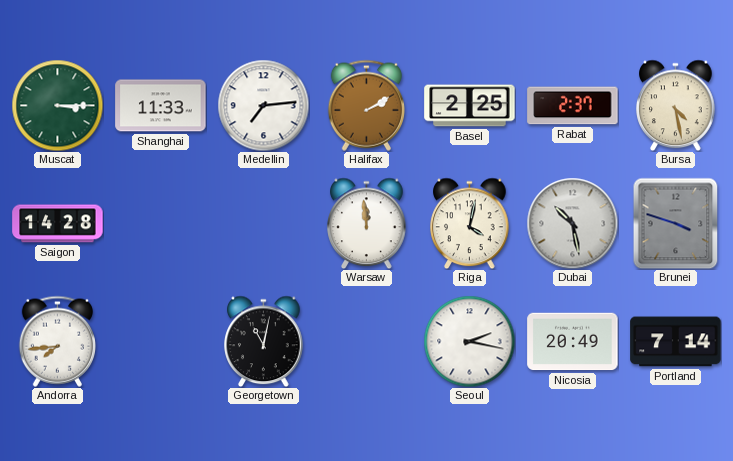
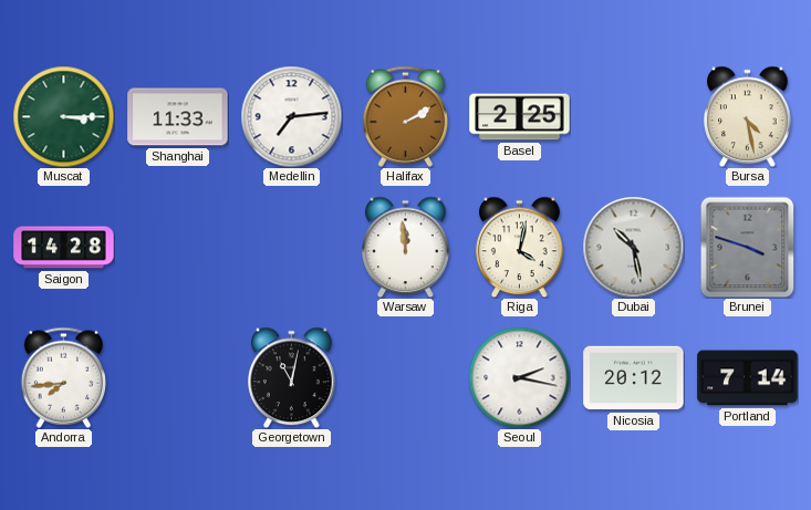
Rabat: 2:37 -> none
Nicosia: 20:49 -> 20:12
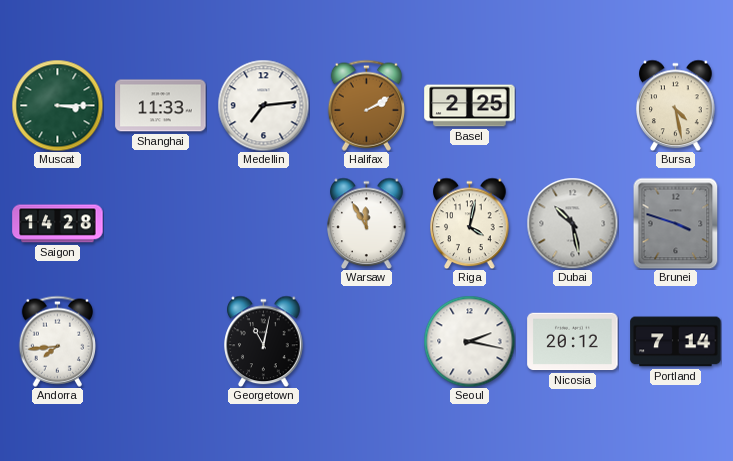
Warsaw: 11:59 -> 11:55
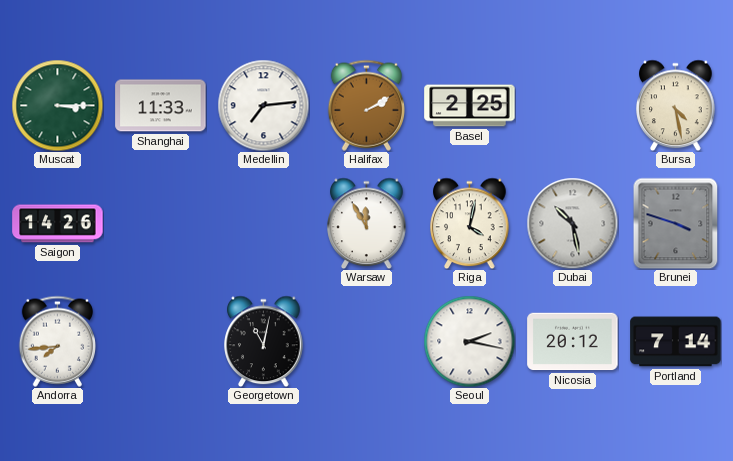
Saigon: 14:28 -> 14:26
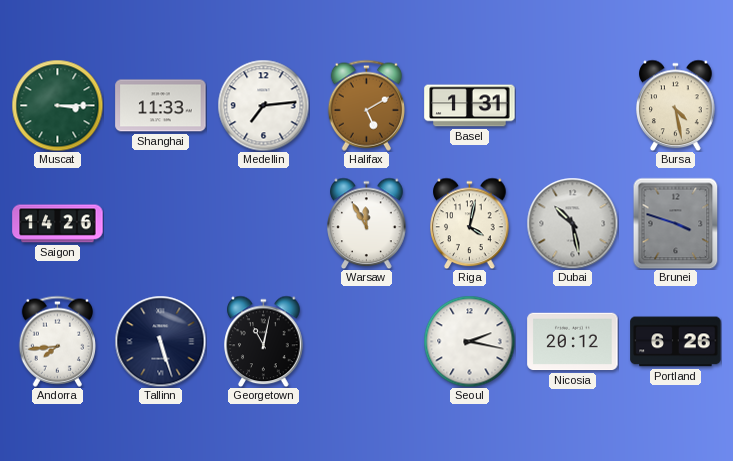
Halifax: 2:10 -> 5:10
Basel: 2:25 -> 1:31
Tallinn: none -> 5:27
Portland: 7:14 -> 6:26
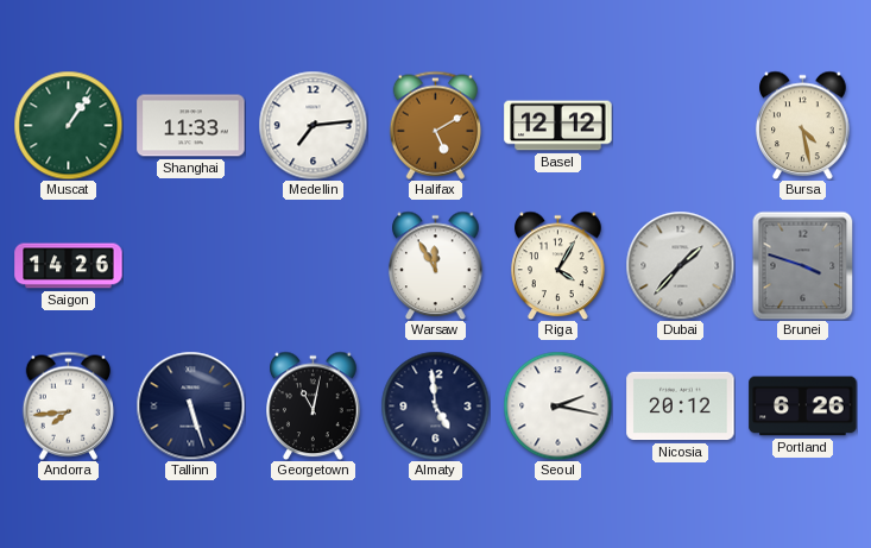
Muscat: 3:15 -> 1:06
Basel: 1:31 -> 12:12
Riga: 4:02 -> 4:05
Dubai: 10:28 -> 1:37
Almaty: none -> 4:59
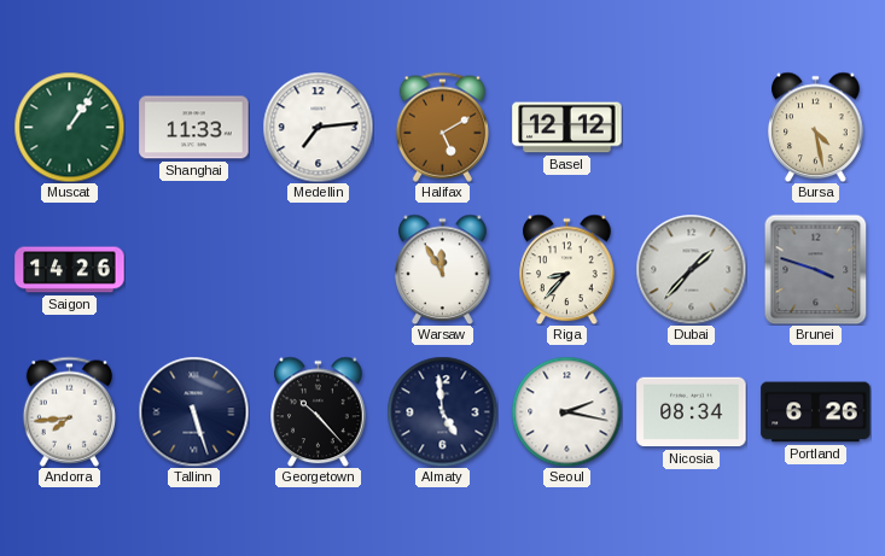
Riga: 4:05 -> 8:37
Georgetown: 11:02 -> 10:23
Nicosia: 20:12 -> 08:34
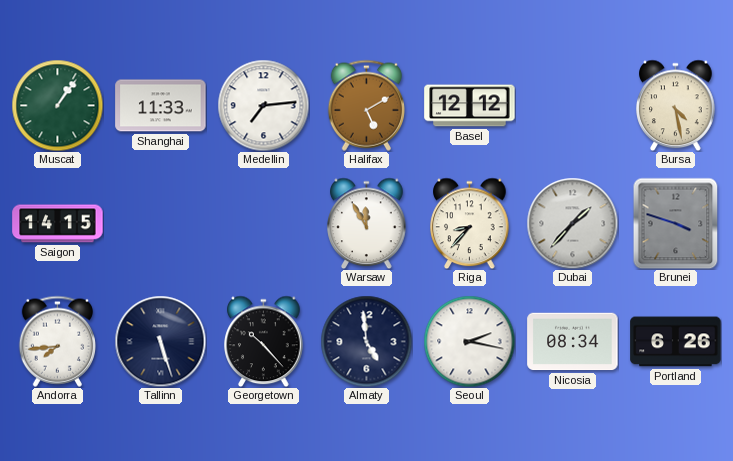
Saigon: 14:26 -> 14:15
